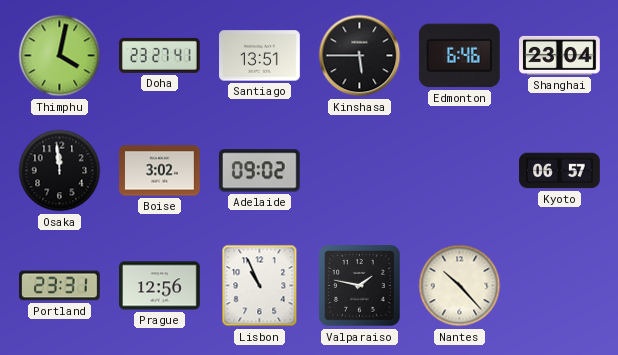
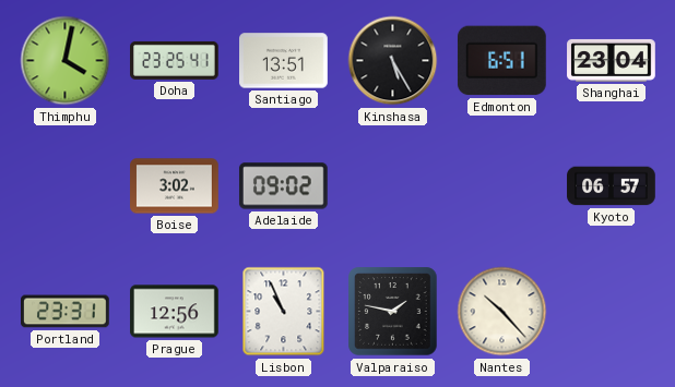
Doha: 23:27 -> 23:25
Kinshasa: 5:45 -> 5:25
Edmonton: 6:46 -> 6:51
Osaka: 11:59 -> none
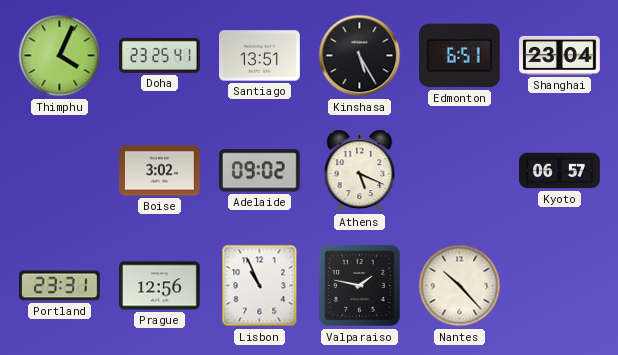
Thimphu: 4:02 -> 4:04
Athens: none -> 5:19
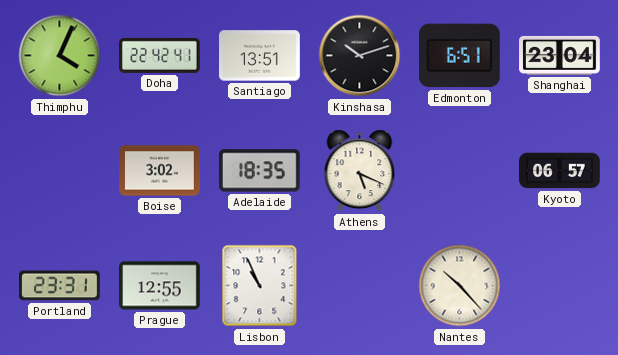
Doha: 23:25 -> 22:42
Kinshasa: 5:25 -> 10:12
Adelaide: 09:02 -> 18:35
Prague: 12:56 -> 12:55
Valparaiso: 1:47 -> none
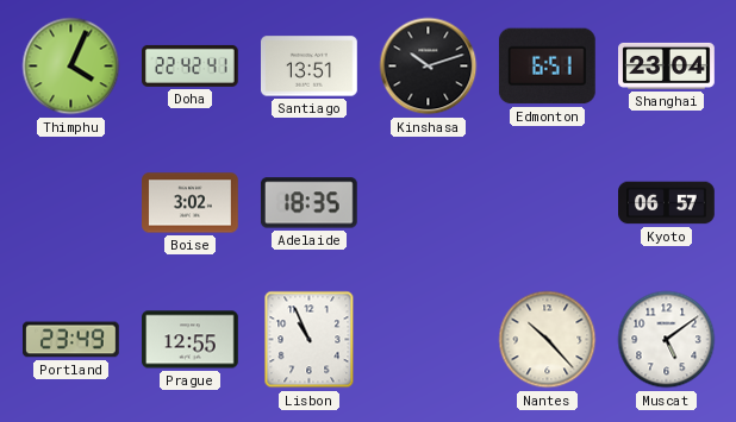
Athens: 5:19 -> none
Portland: 23:31 -> 23:49
Muscat: none -> 5:09
